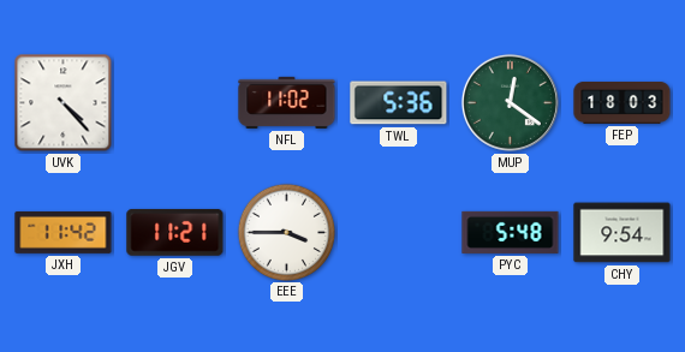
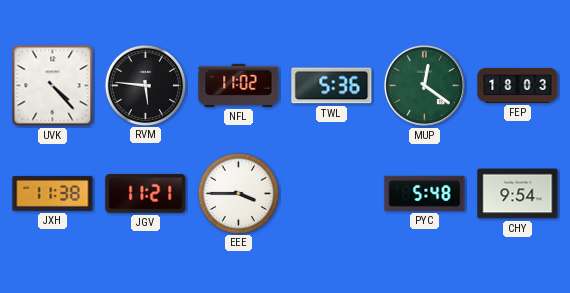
RVM: none -> 5:46
JXH: 11:42 -> 11:38
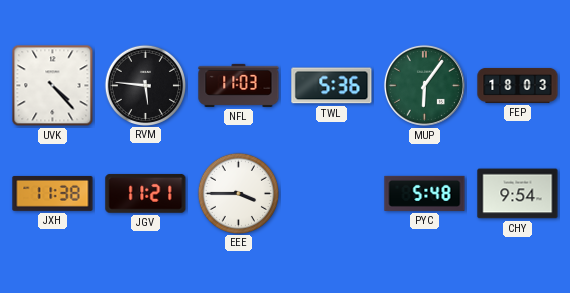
NFL: 11:02 -> 11:03
MUP: 12:21 -> 6:06
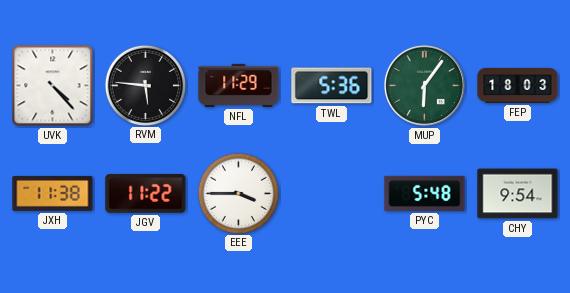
NFL: 11:03 -> 11:29
JGV: 11:21 -> 11:22
